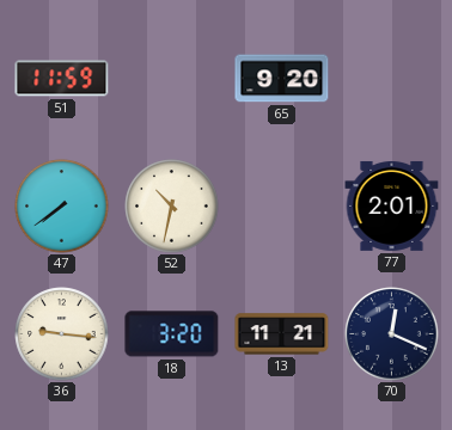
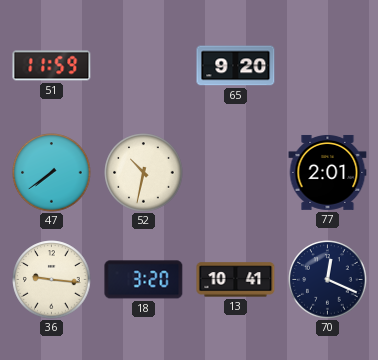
13: 11:21 -> 10:41
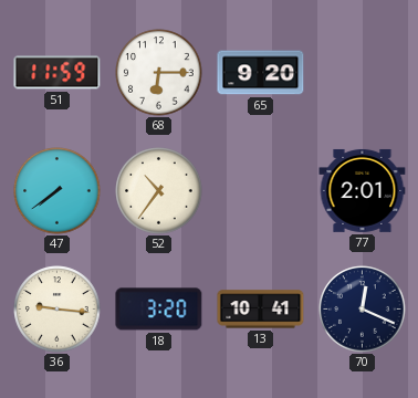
68: none -> 6:15
52: 10:32 -> 10:36
